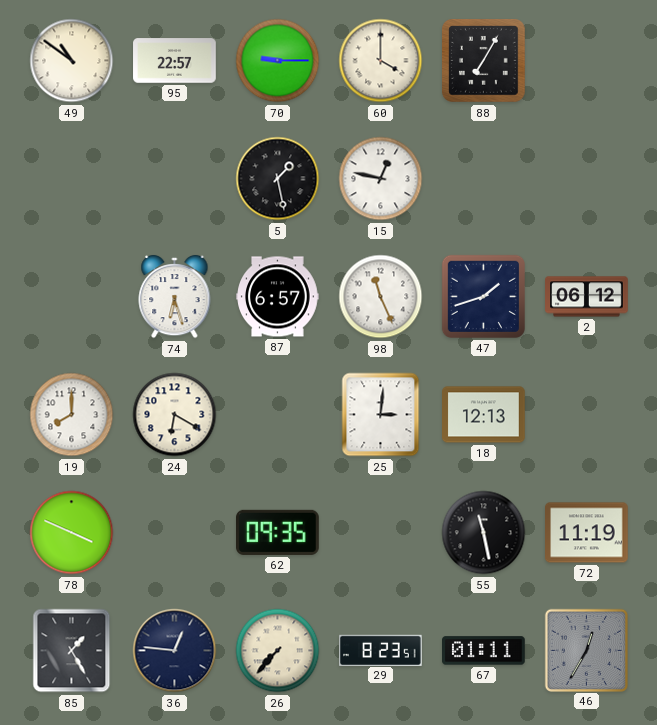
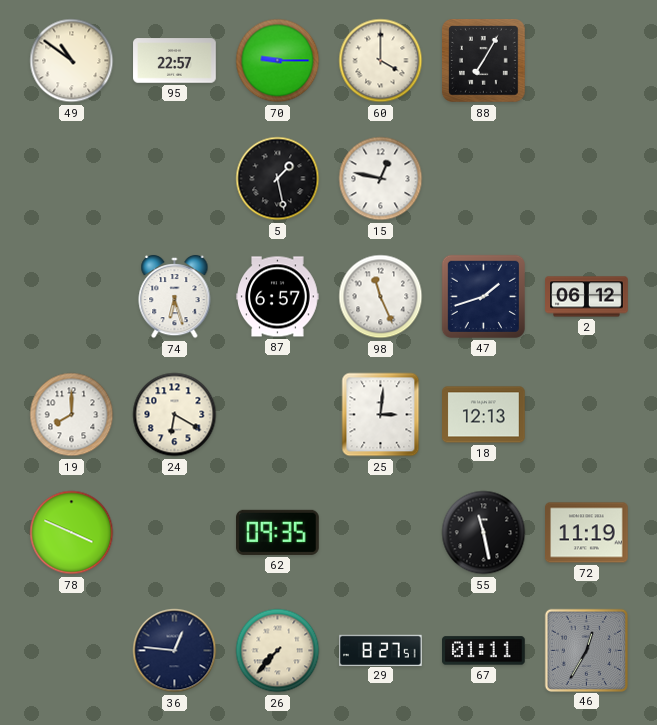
85: 1:25 -> none
29: 8:23 -> 8:27
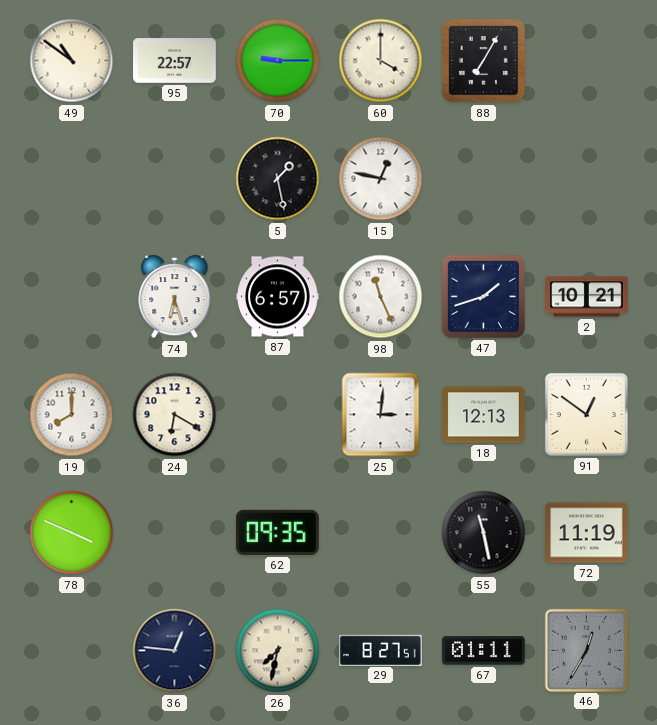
2: 06:12 -> 10:21
91: none -> 12:51
26: 7:37 -> 7:32
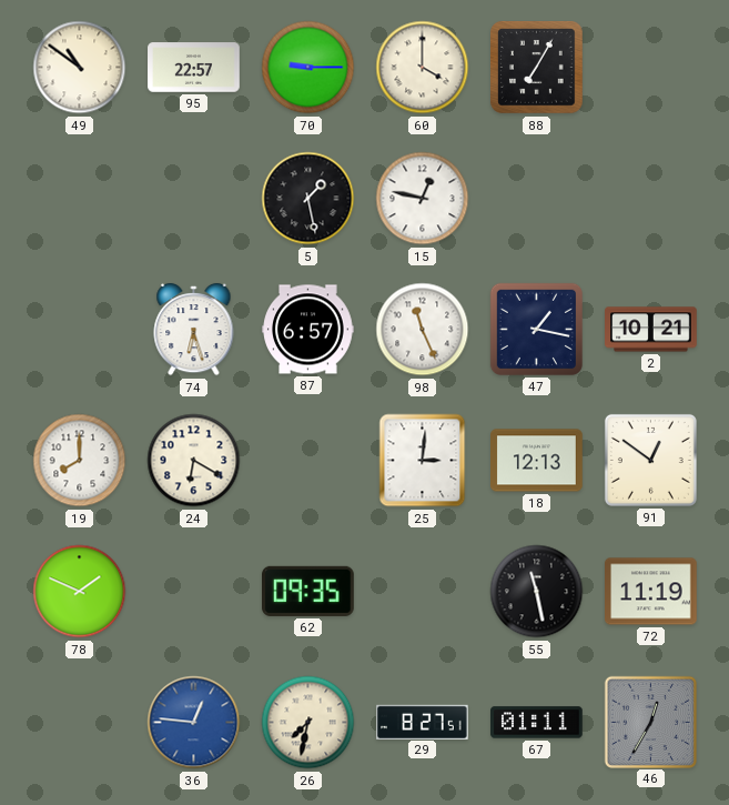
47: 1:42 -> 1:17
78: 3:49 -> 1:49
36 dial: navy -> blue
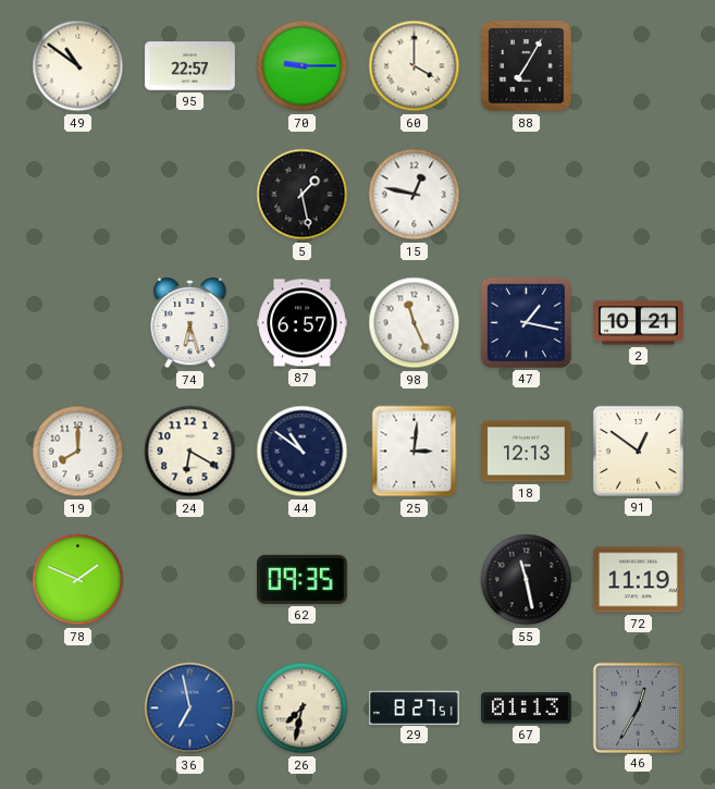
44: none -> 10:51
36: 12:46 -> 6:58
67: 01:11 -> 01:13
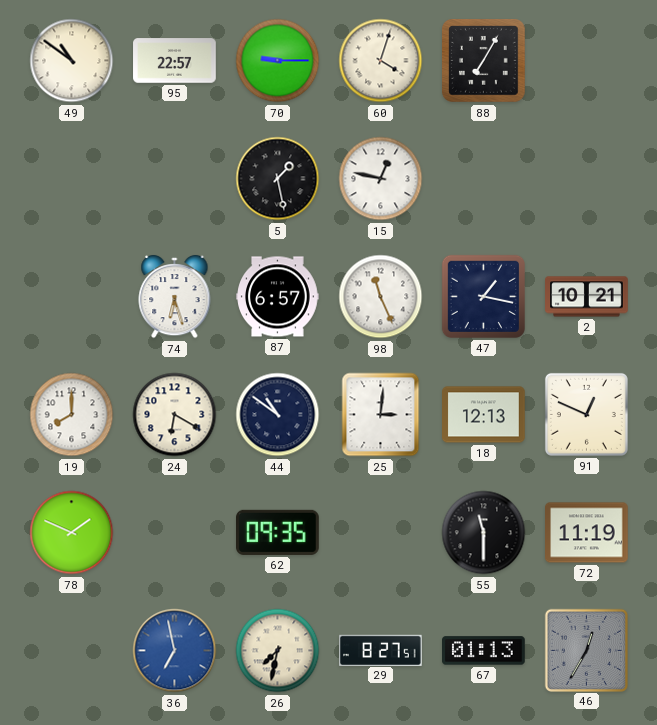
60: 4:00 -> 4:03
91: 12:51 -> 12:49
55: 11:28 -> 11:30
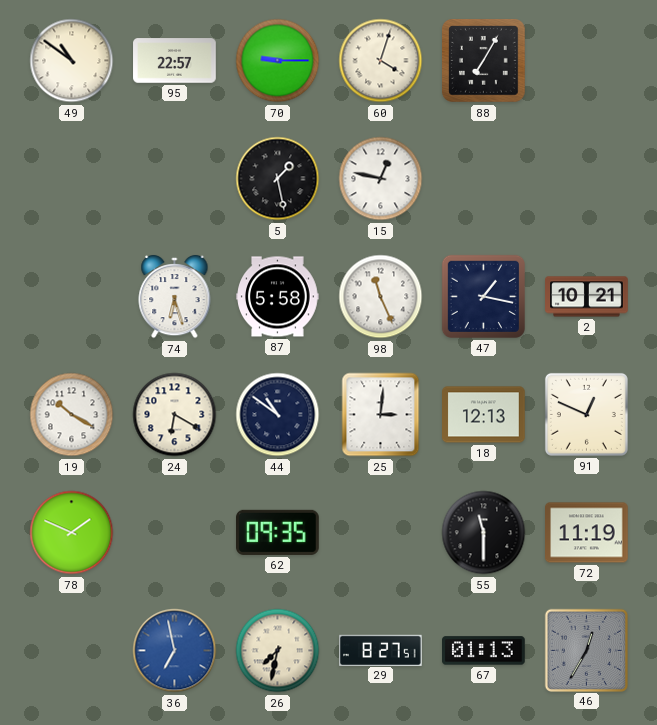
87: 6:57 -> 5:58
19: 8:00 -> 10:20
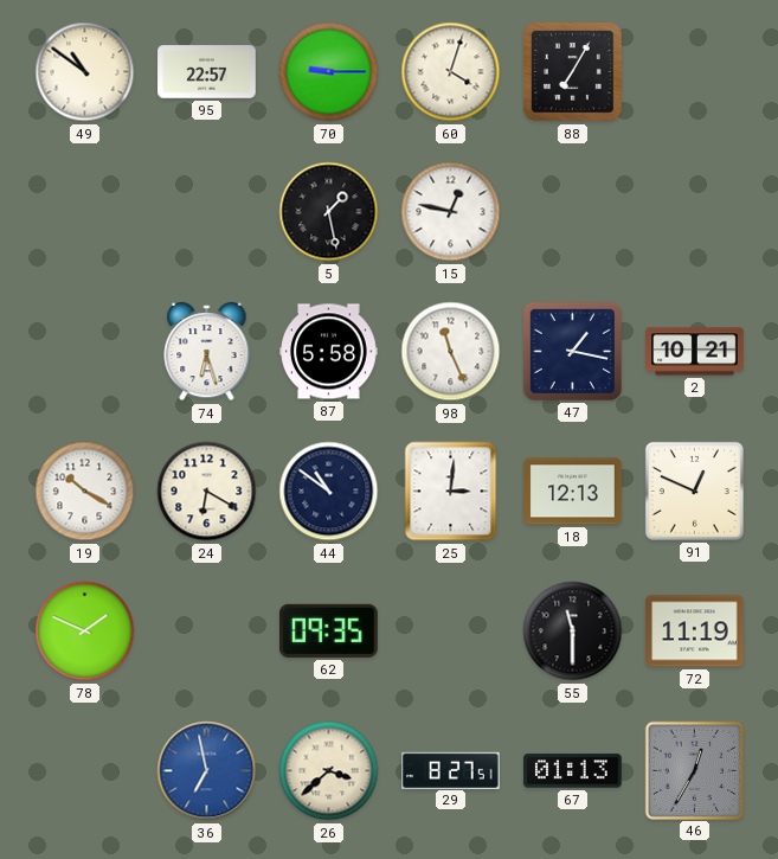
26: 7:32 -> 3:38
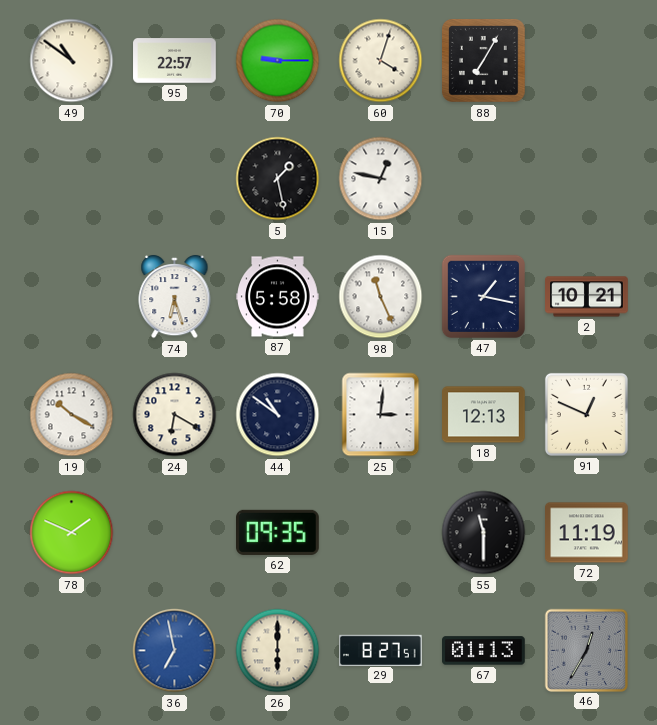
26: 3:38 -> 6:00
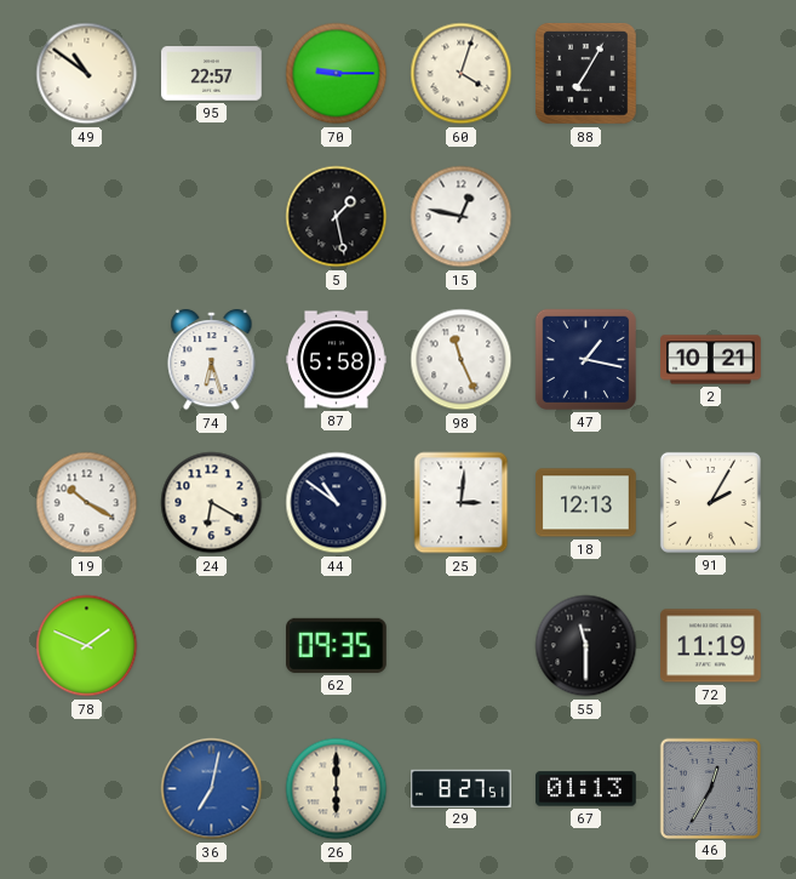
91: 12:49 -> 2:05
36: 6:58 -> 7:02
